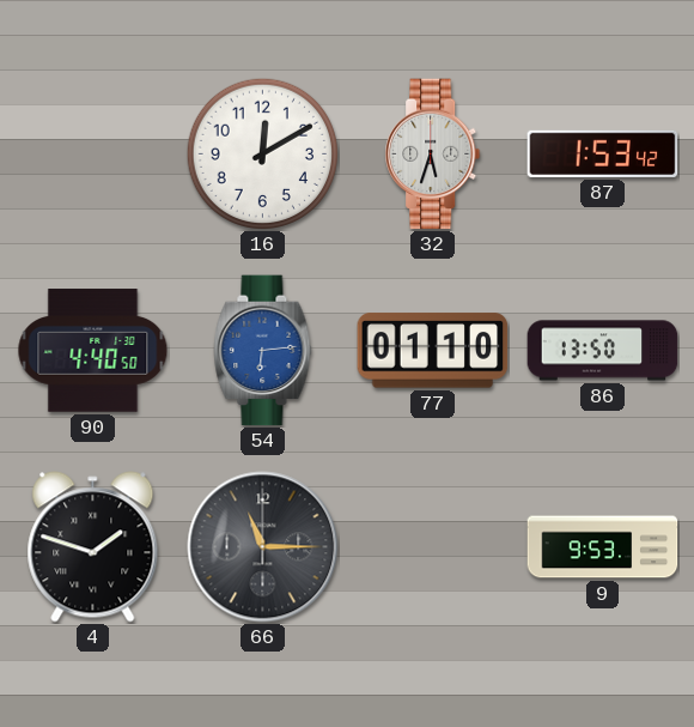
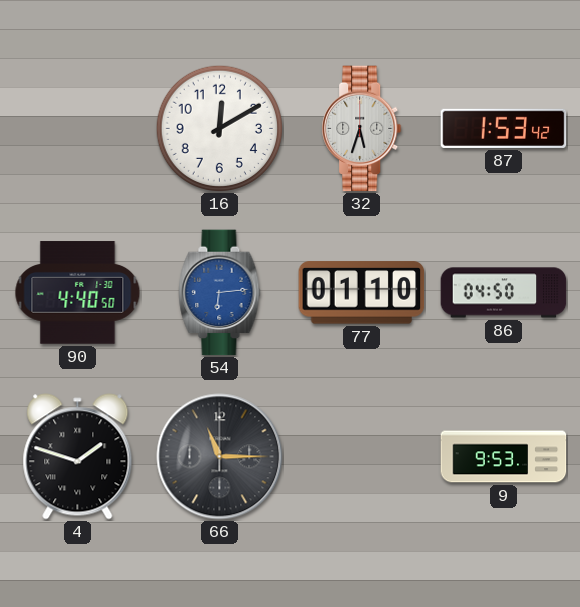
86: 13:50 -> 04:50
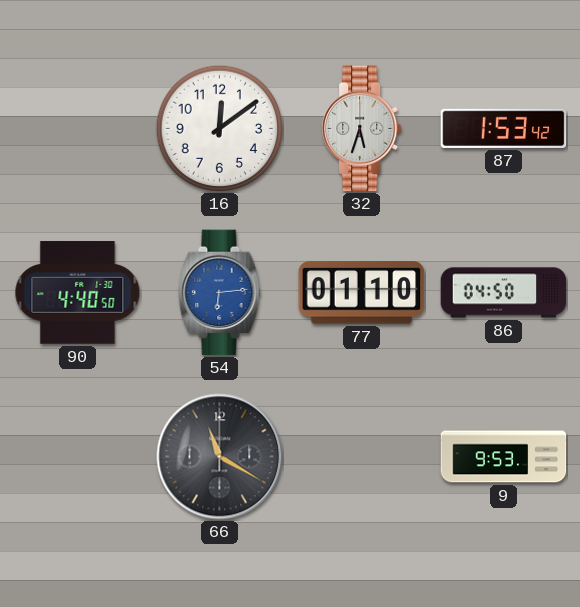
16: 12:10 -> 12:09
4: 1:48 -> none
66: 11:15 -> 11:20
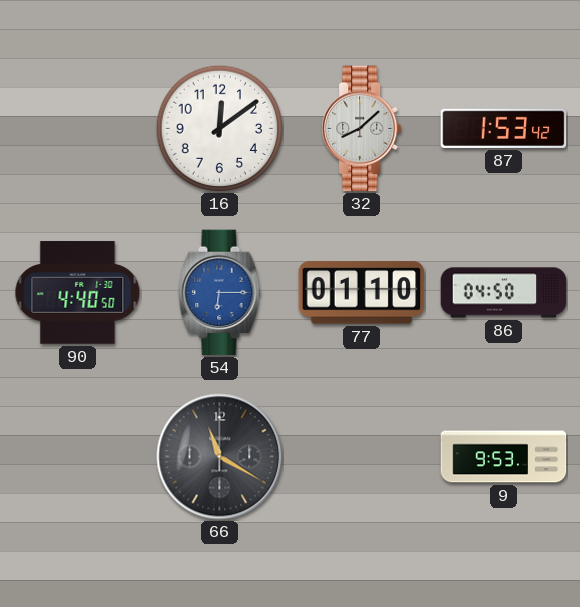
32: 5:33 -> 8:08
54: 6:14 -> 6:15
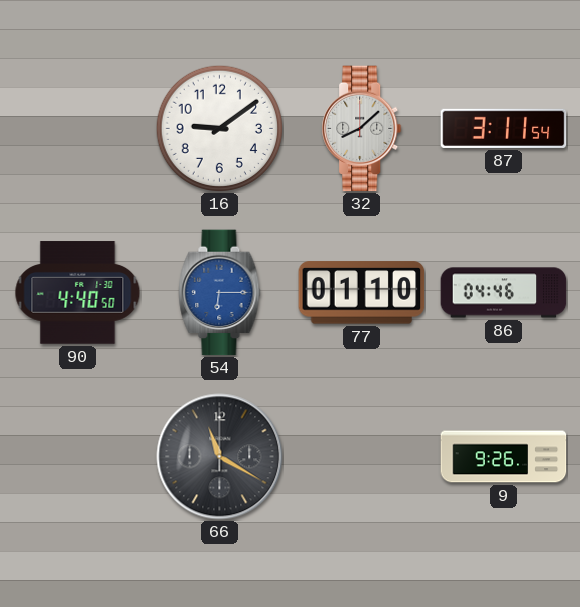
16: 12:09 -> 9:09
87: 1:53 -> 3:11
86: 04:50 -> 04:46
9: 9:53 -> 9:26
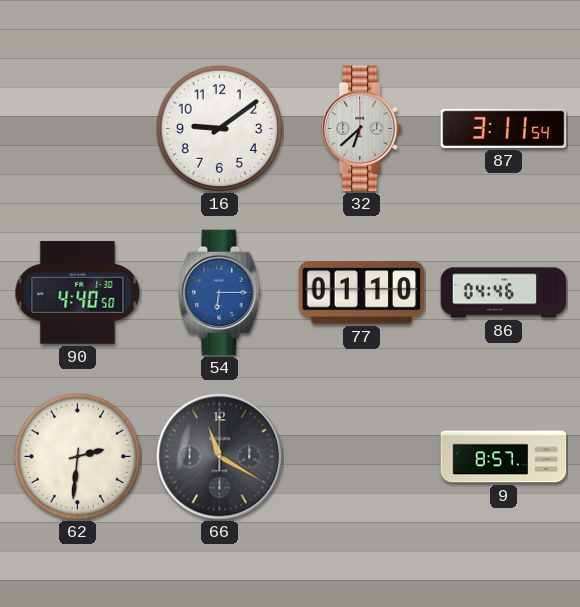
32: 8:08 -> 6:38
62: none -> 2:31
9: 9:26 -> 8:57
